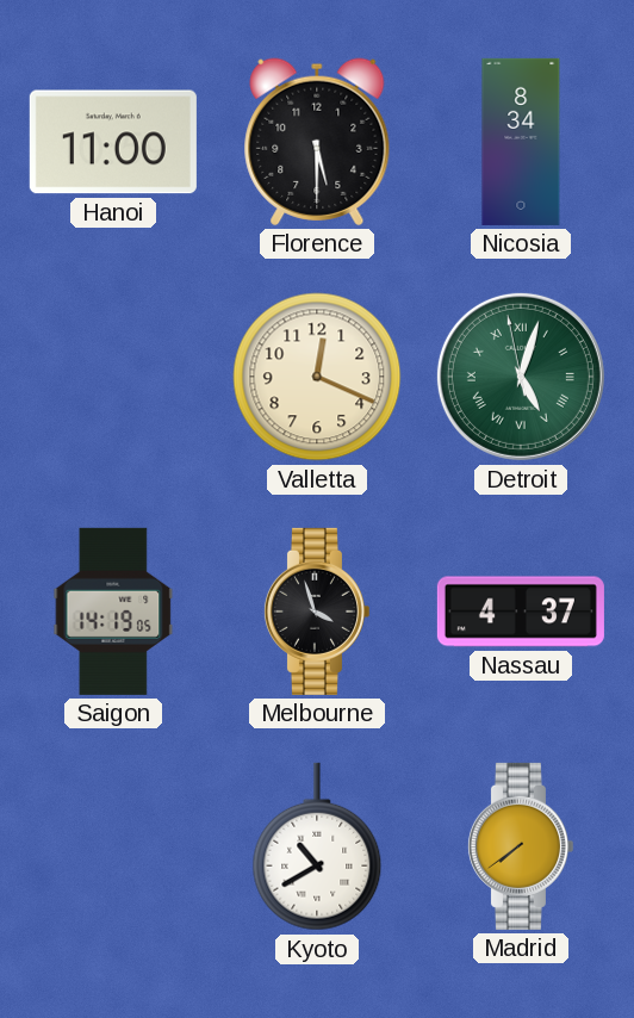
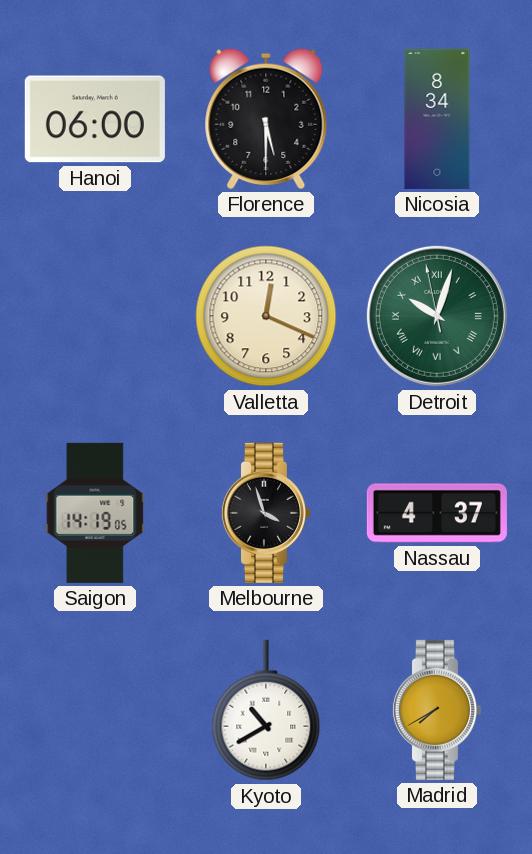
Hanoi: 11:00 -> 06:00
Detroit: 5:02 -> 10:02
Madrid: 7:39 -> 7:40
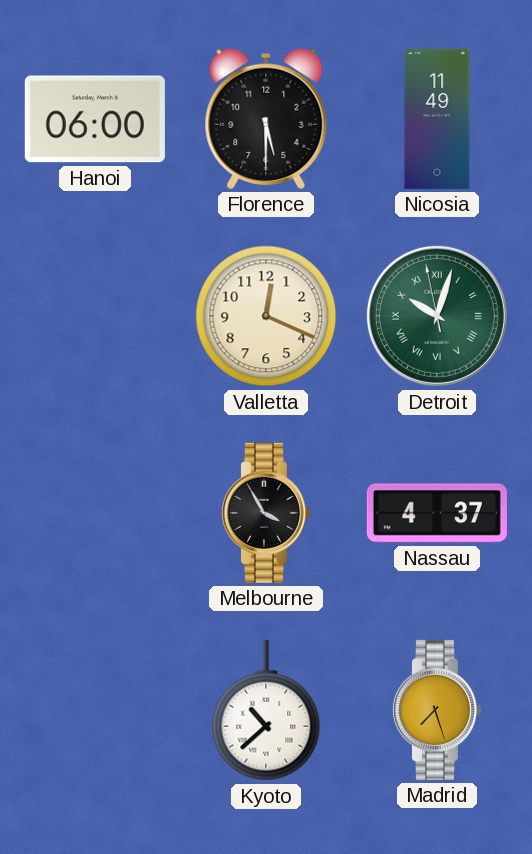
Nicosia: 8:34 -> 11:49
Saigon: 14:19 -> none
Melbourne: 3:57 -> 3:55
Kyoto: 10:40 -> 10:38
Madrid: 7:40 -> 7:27
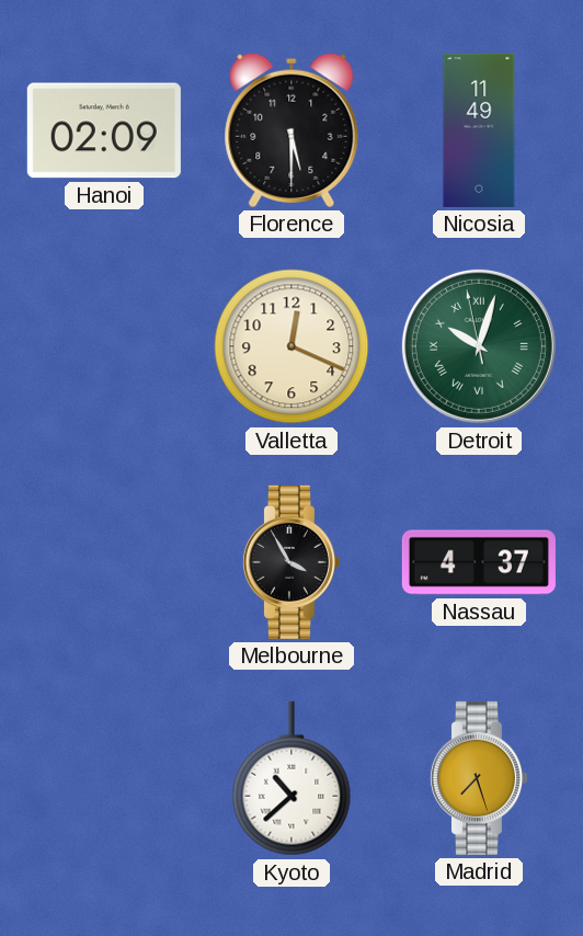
Hanoi: 06:00 -> 02:09
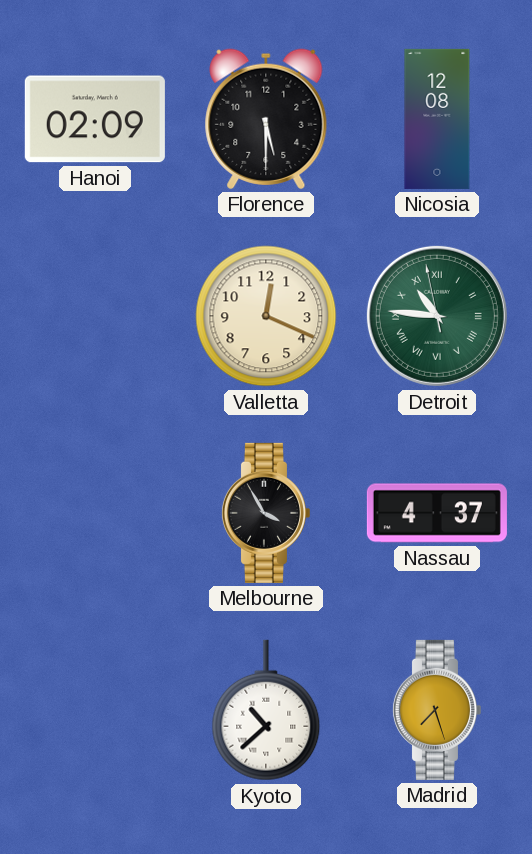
Nicosia: 11:49 -> 12:08
Detroit: 10:02 -> 10:45
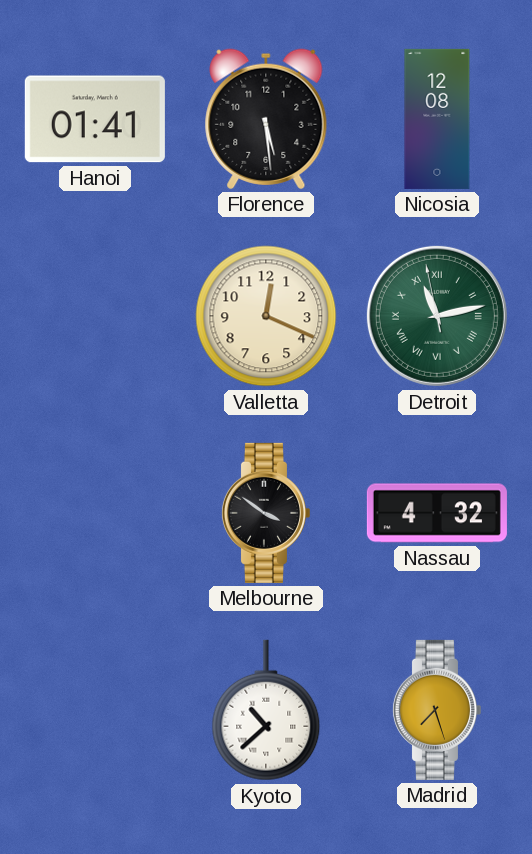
Hanoi: 02:09 -> 01:41
Florence: 5:30 -> 5:29
Detroit: 10:45 -> 11:12
Melbourne: 3:55 -> 3:51
Nassau: 4:37 -> 4:32
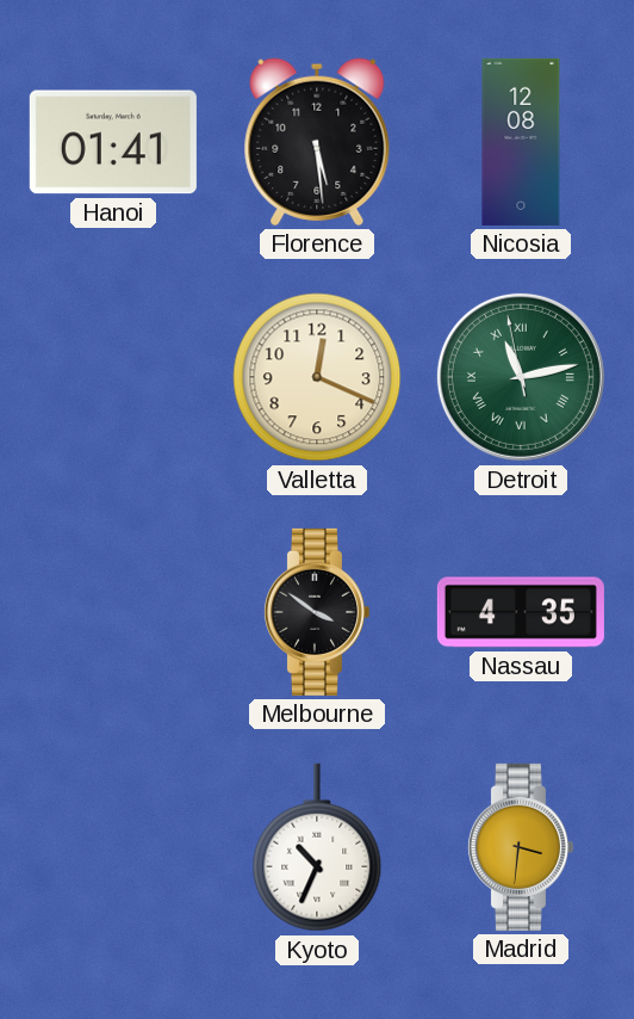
Nassau: 4:32 -> 4:35
Kyoto: 10:38 -> 10:34
Madrid: 7:27 -> 3:31
